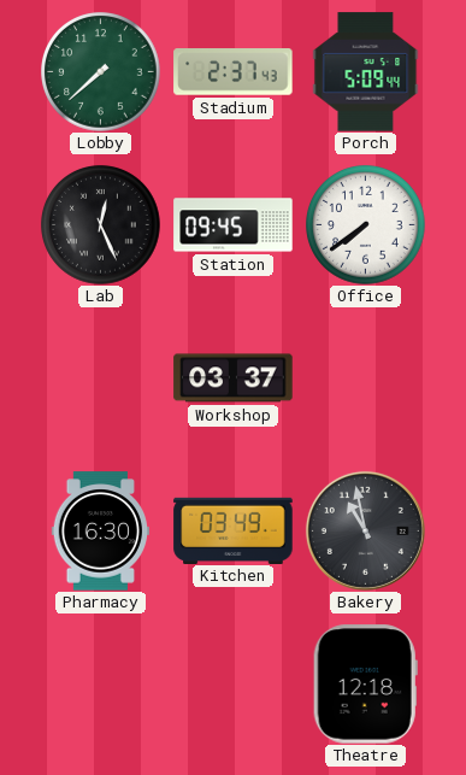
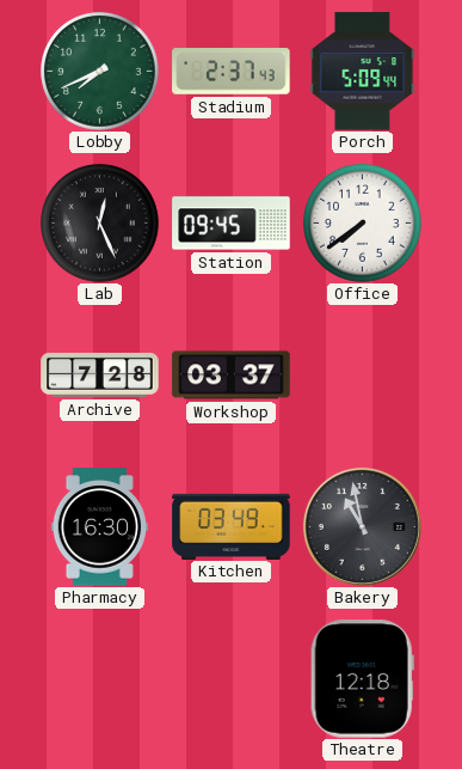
Lobby: 7:38 -> 7:41
Archive: none -> 7:28
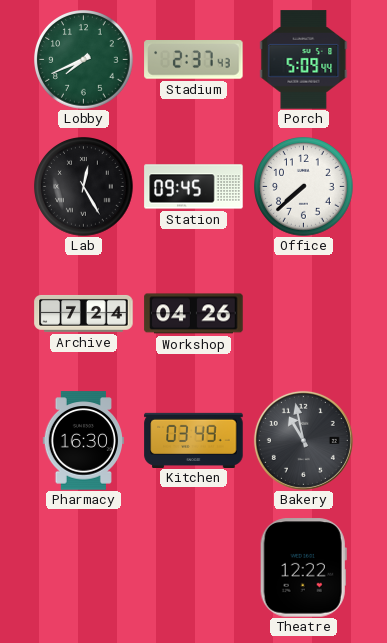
Lab: 12:26 -> 12:25
Office: 7:39 -> 7:38
Archive: 7:28 -> 7:24
Workshop: 03:37 -> 04:26
Theatre: 12:18 -> 12:22
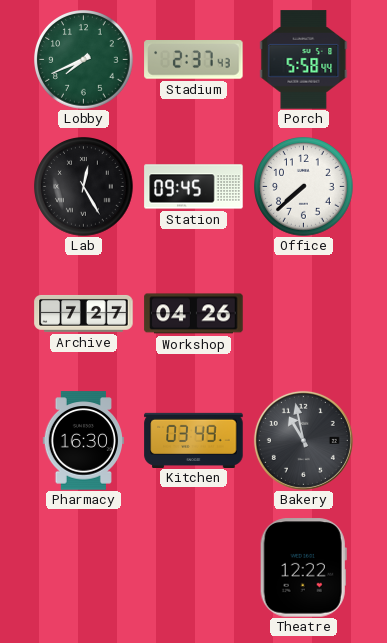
Porch: 5:09 -> 5:58
Archive: 7:24 -> 7:27
